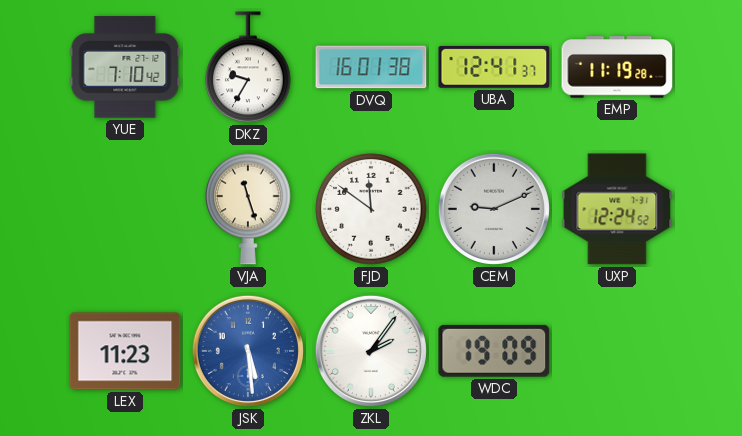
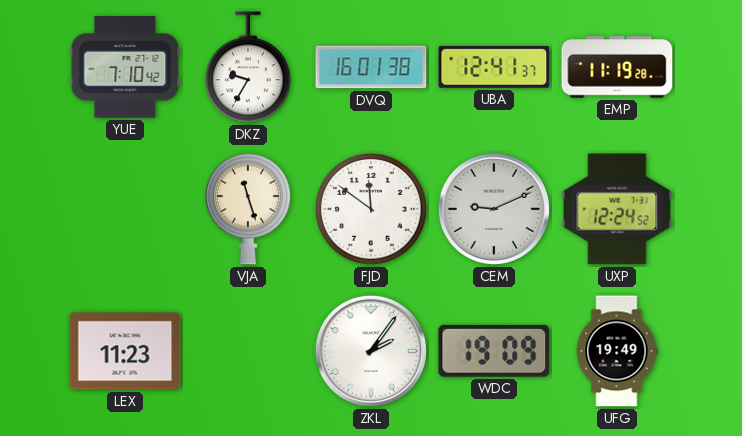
JSK: 5:29 -> none
UFG: none -> 19:49
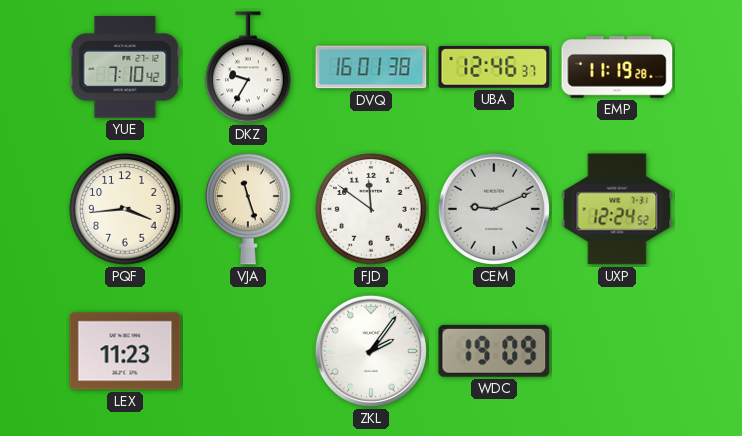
UBA: 12:41 -> 12:46
PQF: none -> 3:44
UFG: 19:49 -> none
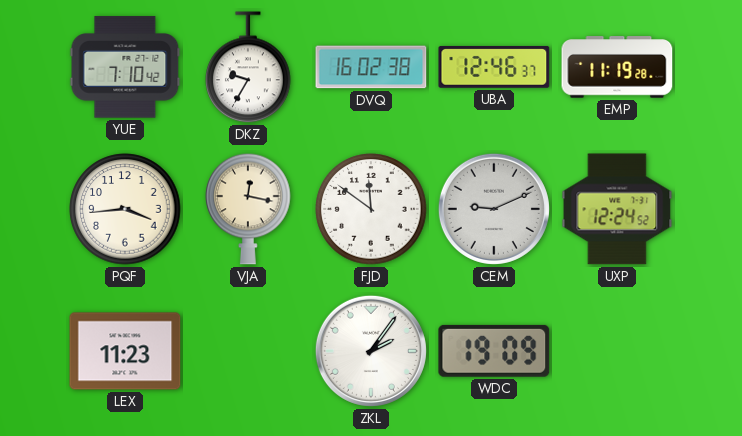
DVQ: 16:01 -> 16:02
VJA: 11:27 -> 12:17
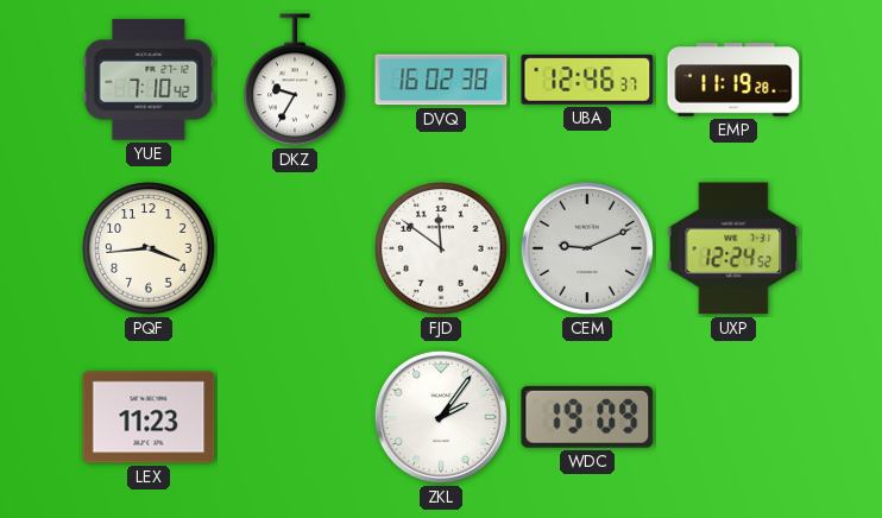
VJA: 12:17 -> none
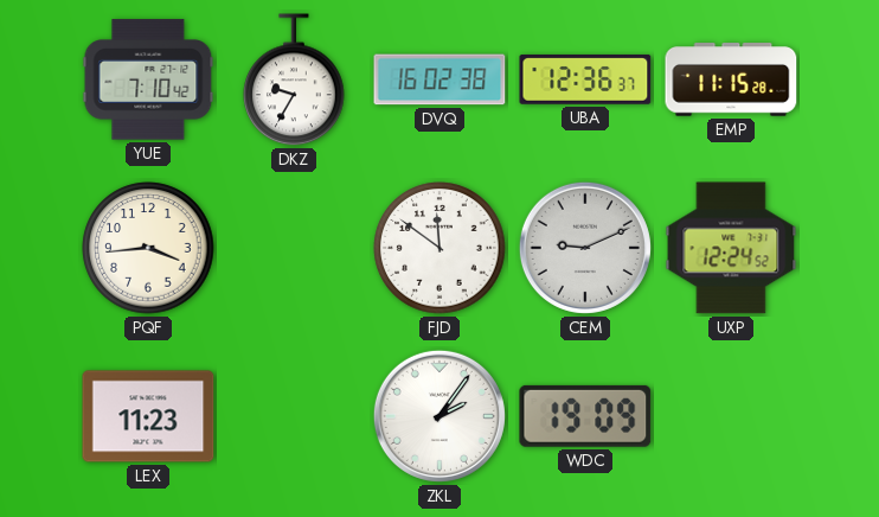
UBA: 12:46 -> 12:36
EMP: 11:19 -> 11:15
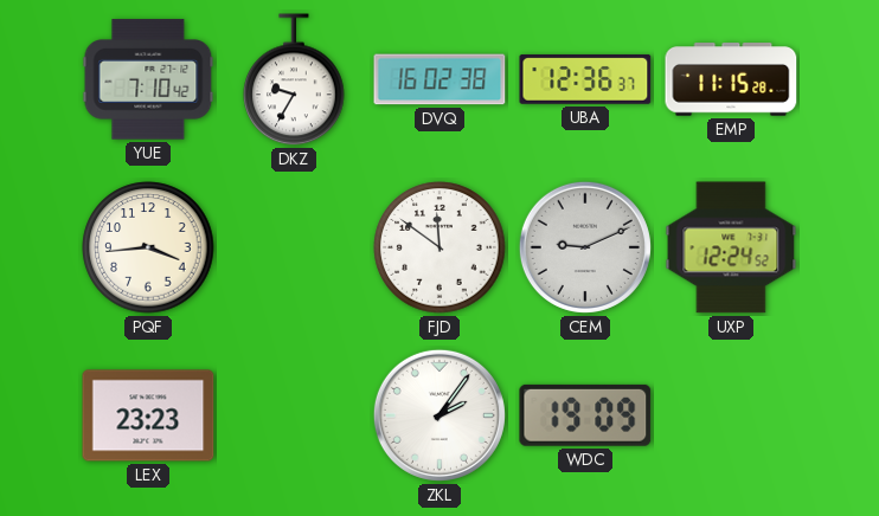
LEX: 11:23 -> 23:23
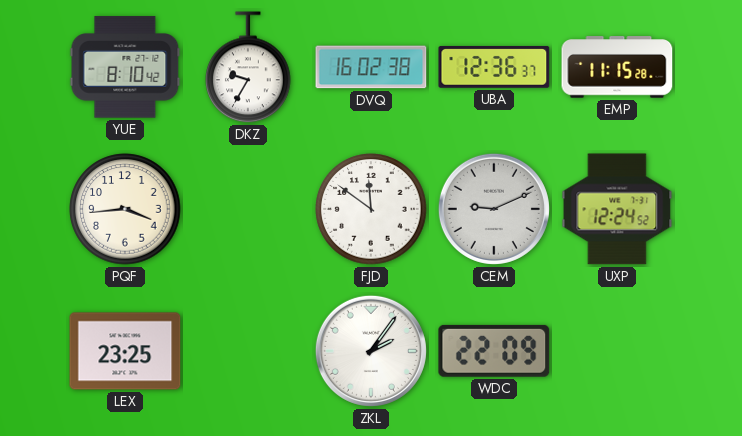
YUE: 7:10 -> 8:10
LEX: 23:23 -> 23:25
WDC: 19:09 -> 22:09
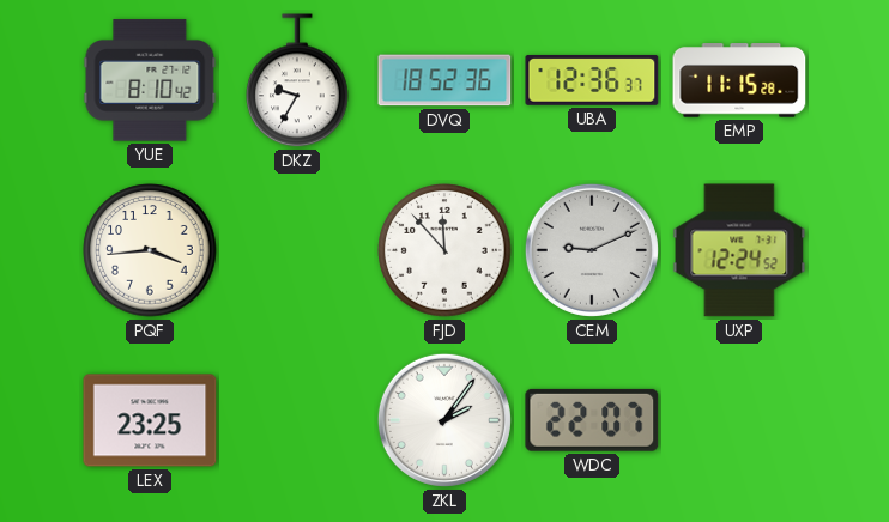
DVQ: 16:02 -> 18:52
FJD: 11:51 -> 11:53
WDC: 22:09 -> 22:07
